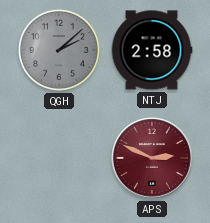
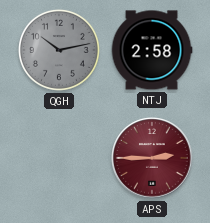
QGH: 2:08 -> 10:13
APS: 2:49 -> 2:45
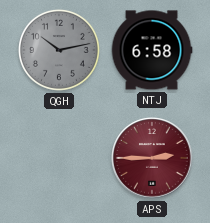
NTJ: 2:58 -> 6:58
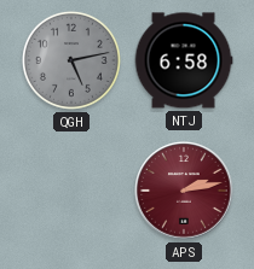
QGH: 10:13 -> 5:13
APS: 2:45 -> 2:13
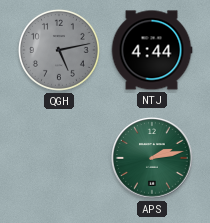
NTJ: 6:58 -> 4:44
APS dial: burgundy -> green
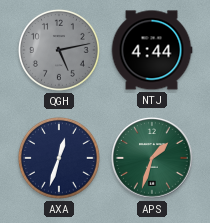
AXA: none -> 12:33
APS: 2:13 -> 1:33
